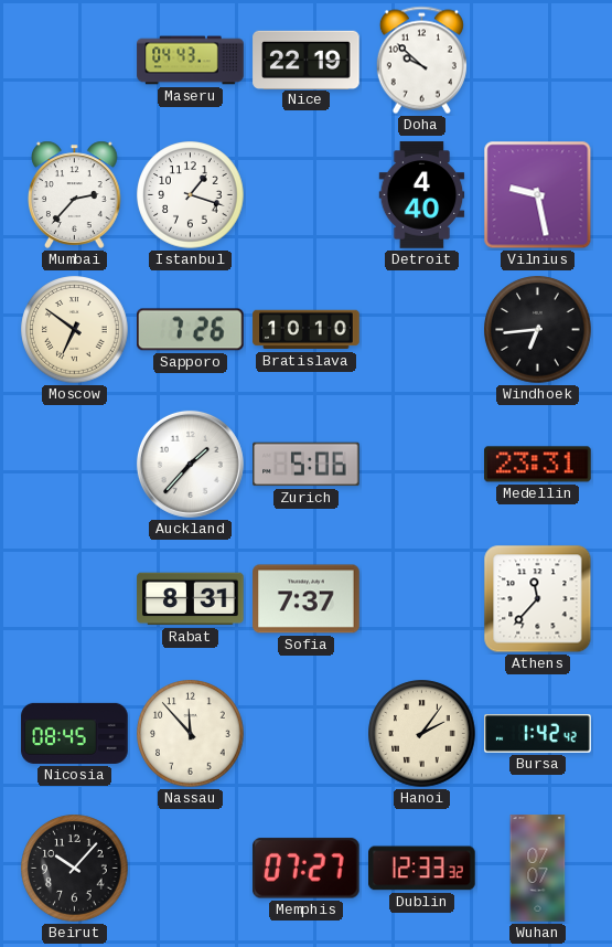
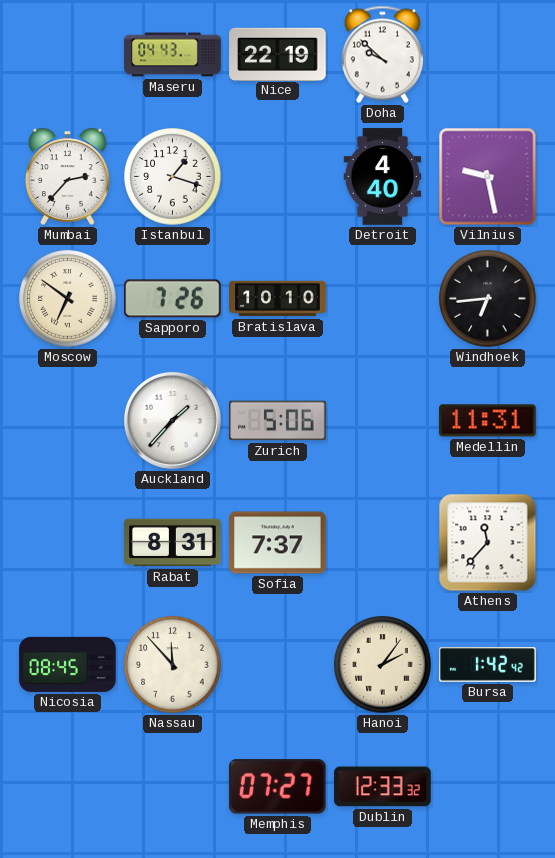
Medellin: 23:31 -> 11:31
Beirut: 10:07 -> none
Wuhan: 07:07 -> none
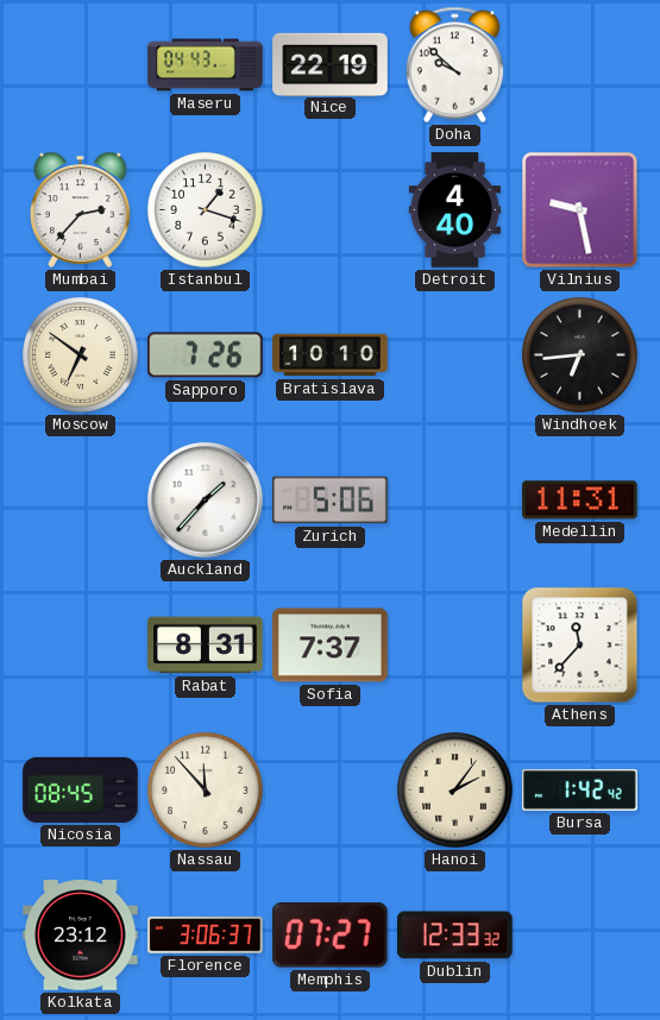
Kolkata: none -> 23:12
Florence: none -> 3:06
